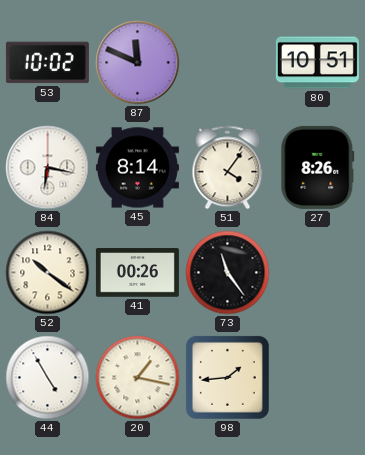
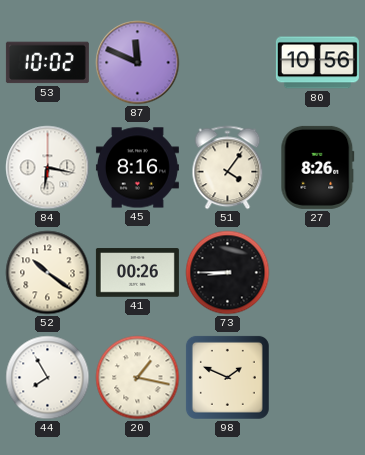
80: 10:51 -> 10:56
45: 8:14 -> 8:16
73: 11:24 -> 8:45
44: 4:55 -> 7:55
98: 1:44 -> 1:49
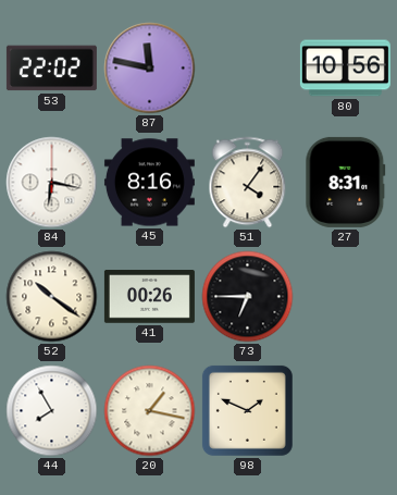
53: 10:02 -> 22:02
87: 11:49 -> 11:47
27: 8:26 -> 8:31
73: 8:45 -> 6:45
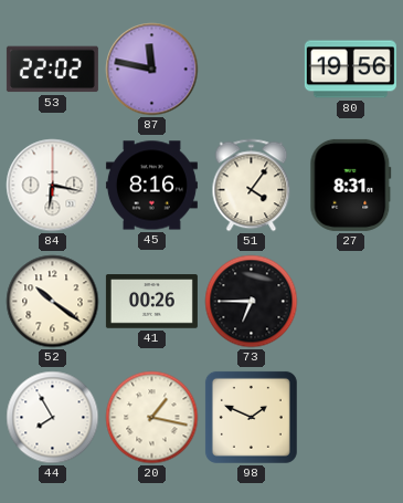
80: 10:56 -> 19:56
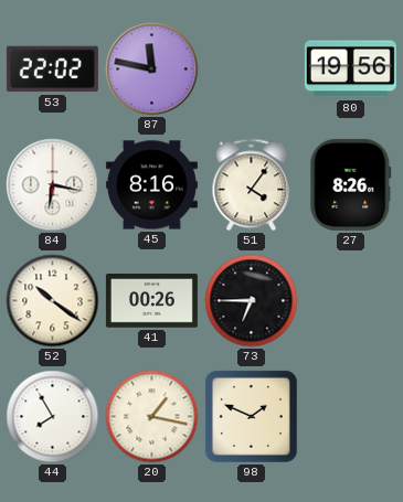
27: 8:31 -> 8:26
